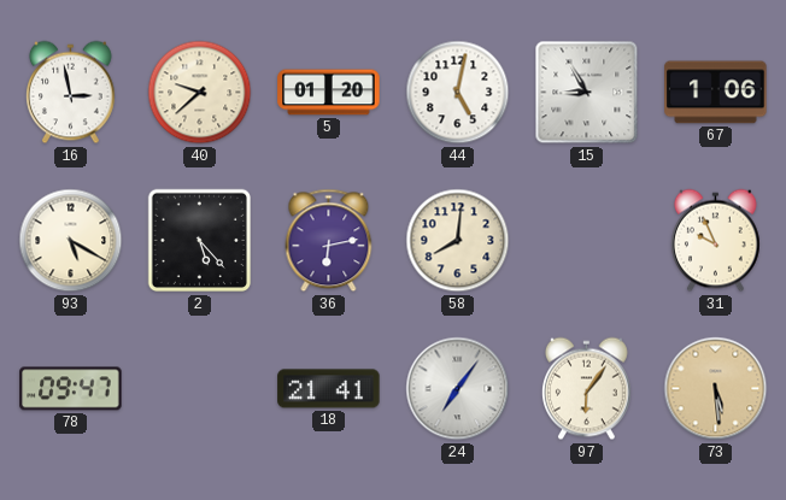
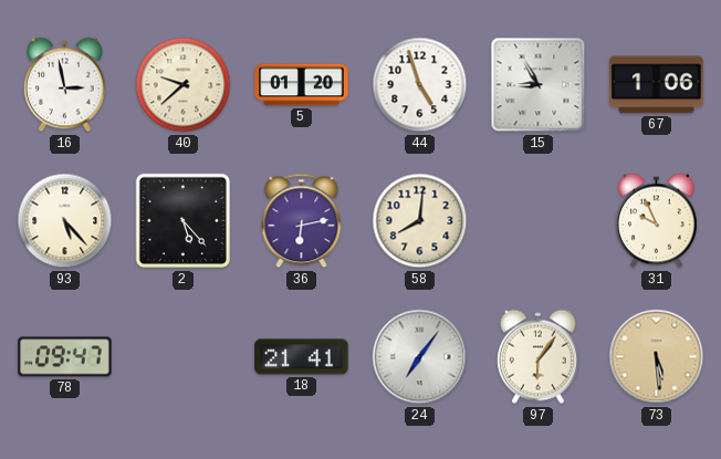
44: 5:02 -> 4:57
93: 5:20 -> 5:23
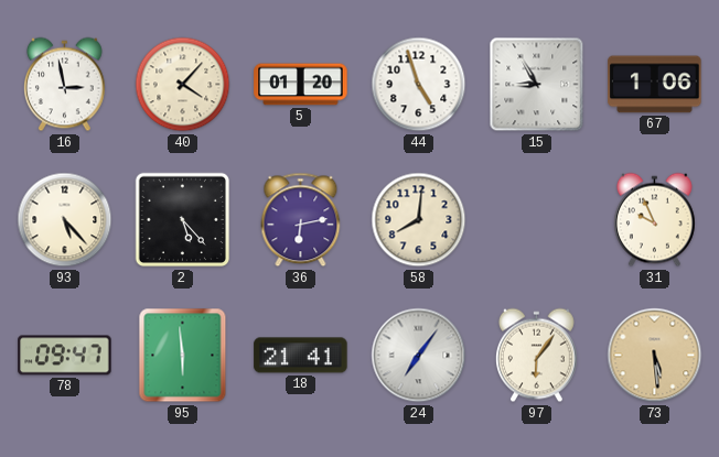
40: 9:38 -> 4:07
95: none -> 5:59
